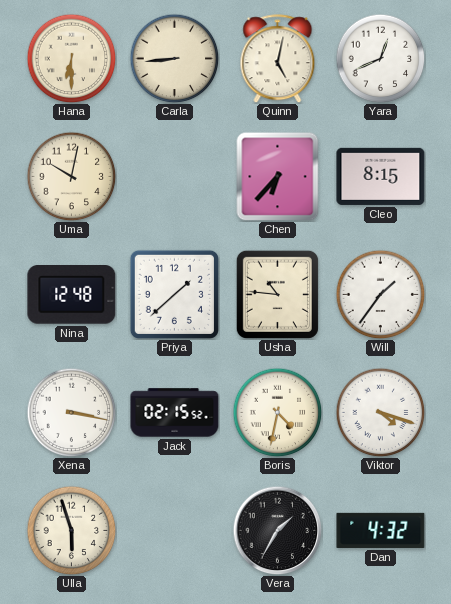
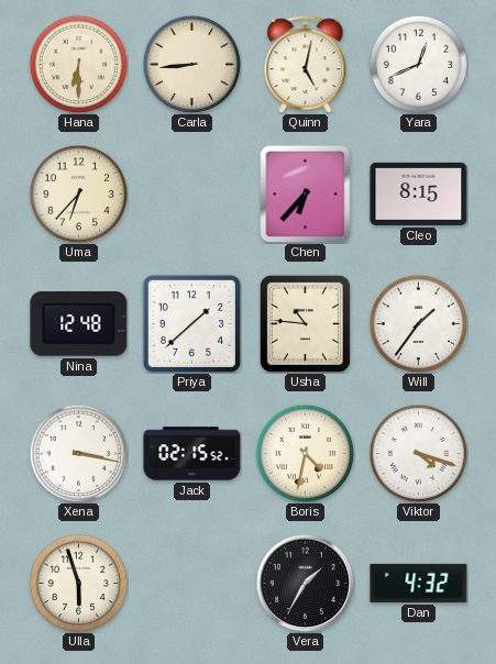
Uma: 10:02 -> 6:37
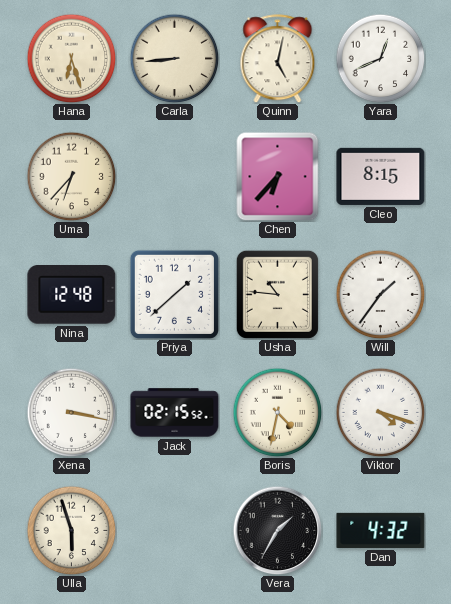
Hana: 6:30 -> 6:27
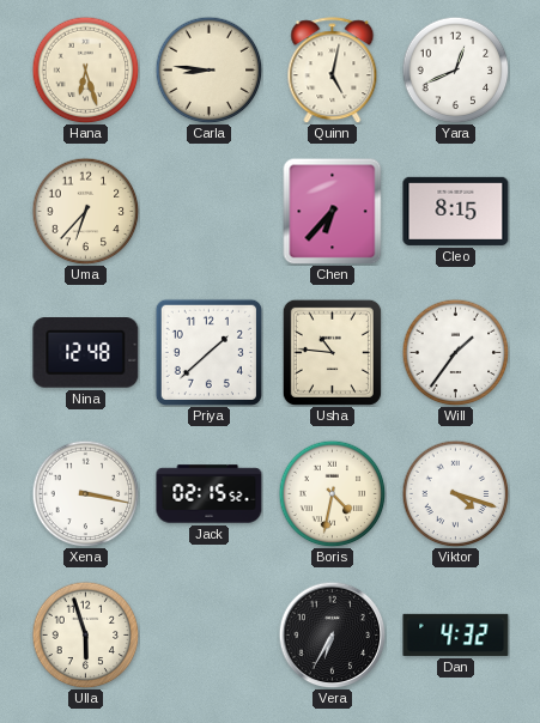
Carla: 8:44 -> 8:46
Vera: 1:35 -> 6:35
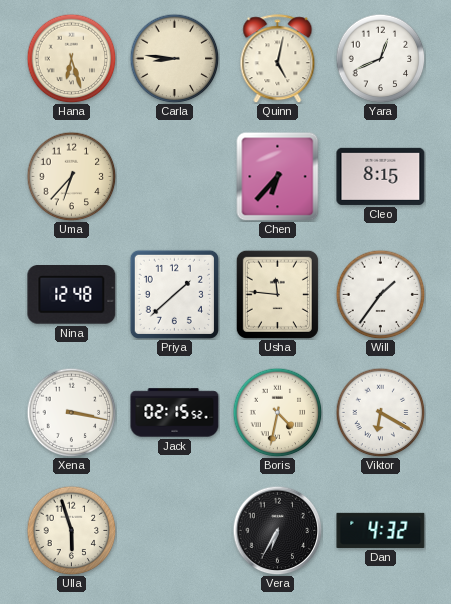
Usha: 10:46 -> 11:46
Viktor: 4:18 -> 6:20
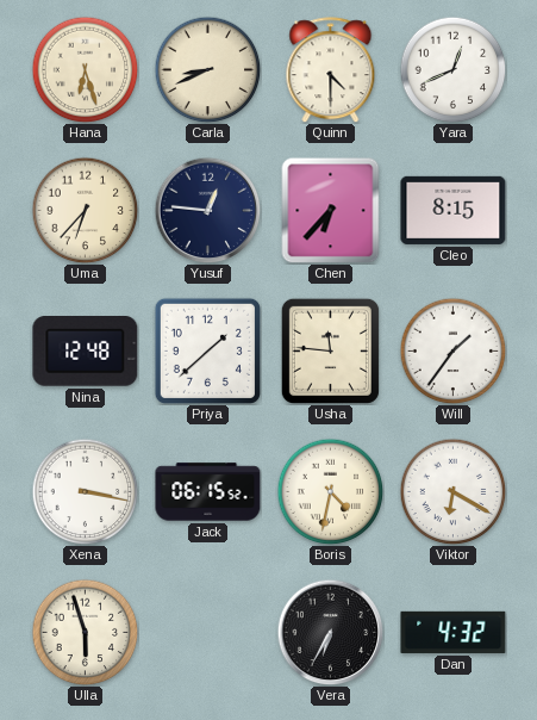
Carla: 8:46 -> 8:41
Quinn: 5:02 -> 4:30
Yusuf: none -> 12:46
Jack: 02:15 -> 06:15
